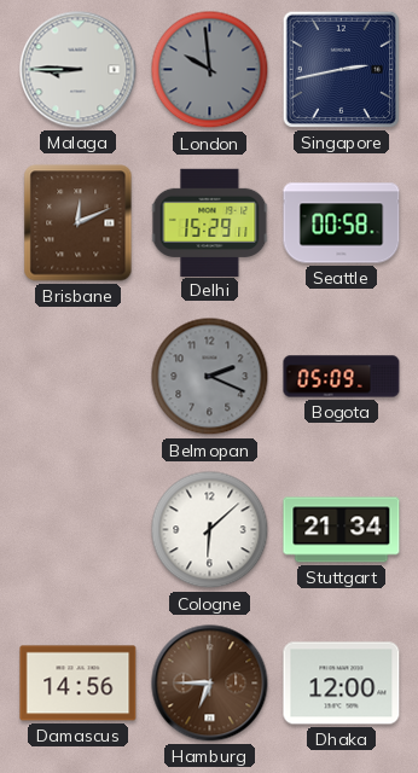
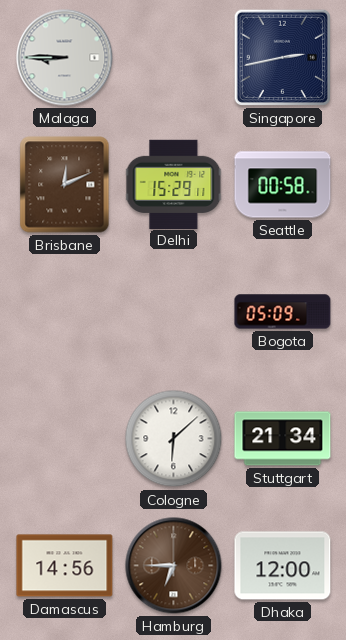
London: 9:59 -> none
Belmopan: 2:19 -> none
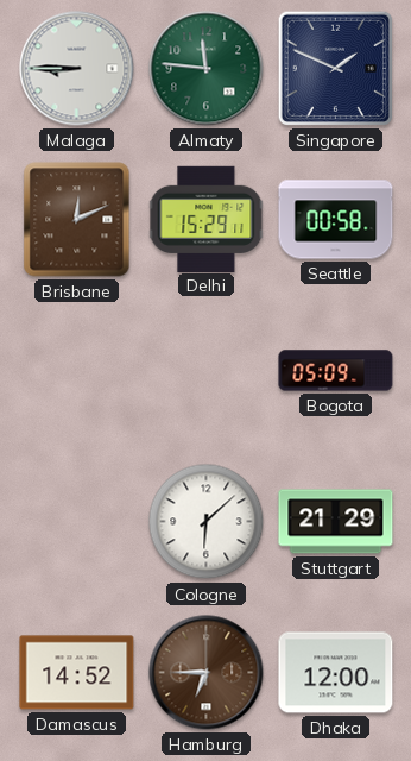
Almaty: none -> 11:46
Singapore: 2:43 -> 1:49
Stuttgart: 21:34 -> 21:29
Damascus: 14:56 -> 14:52
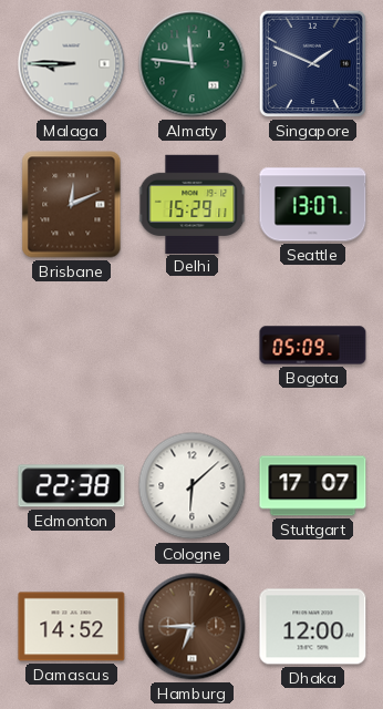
Seattle: 00:58 -> 13:07
Edmonton: none -> 22:38
Stuttgart: 21:29 -> 17:07
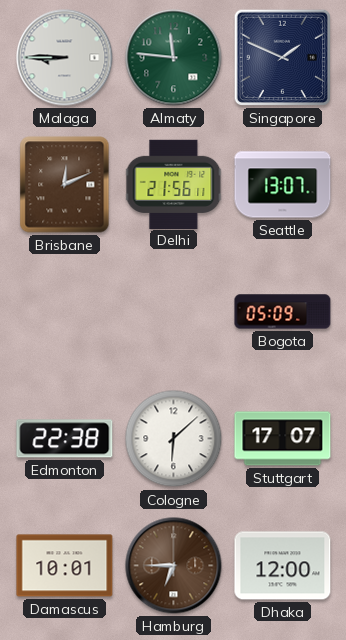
Delhi: 15:29 -> 21:56
Damascus: 14:52 -> 10:01
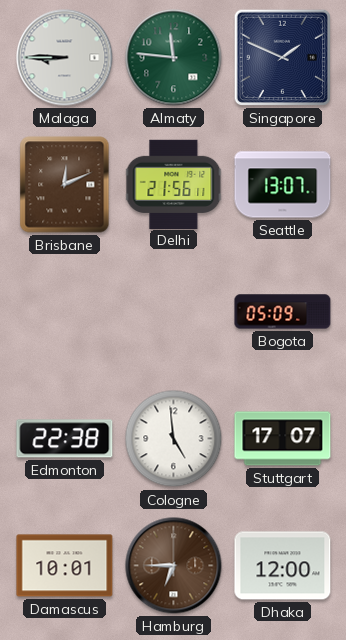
Cologne: 6:08 -> 4:59
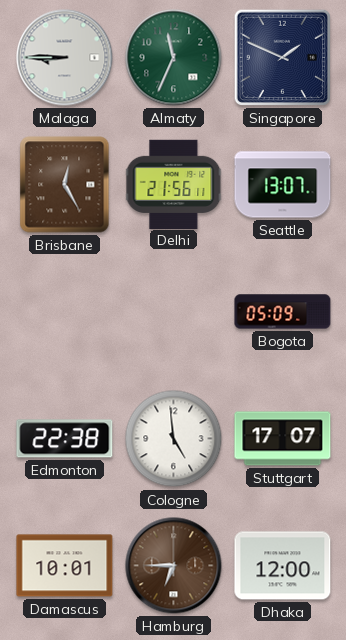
Almaty: 11:46 -> 11:34
Brisbane: 12:11 -> 12:25
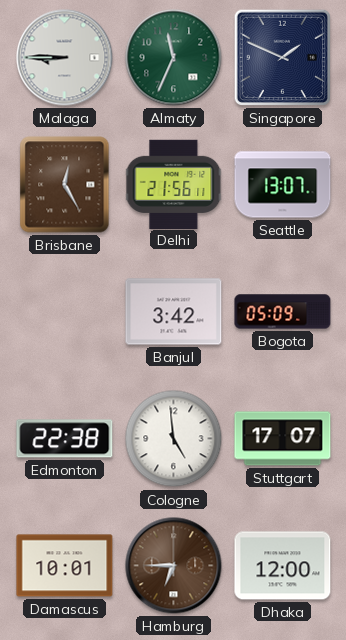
Banjul: none -> 3:42
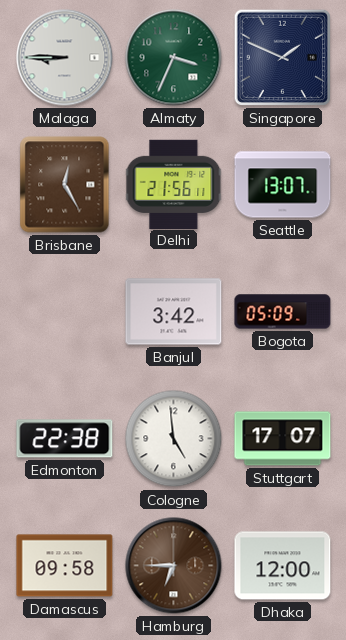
Almaty: 11:34 -> 3:34
Damascus: 10:01 -> 09:58
